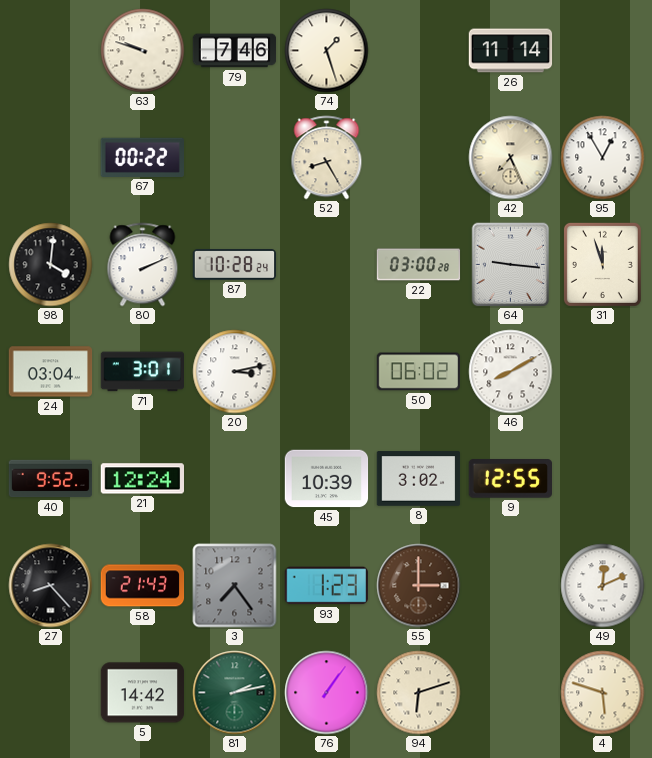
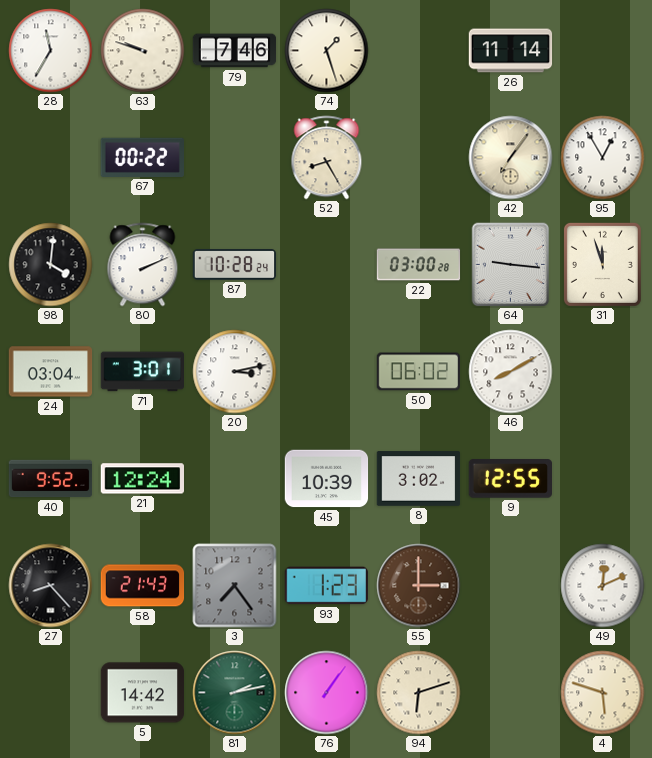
28: none -> 11:35
42: 7:26 -> 7:06
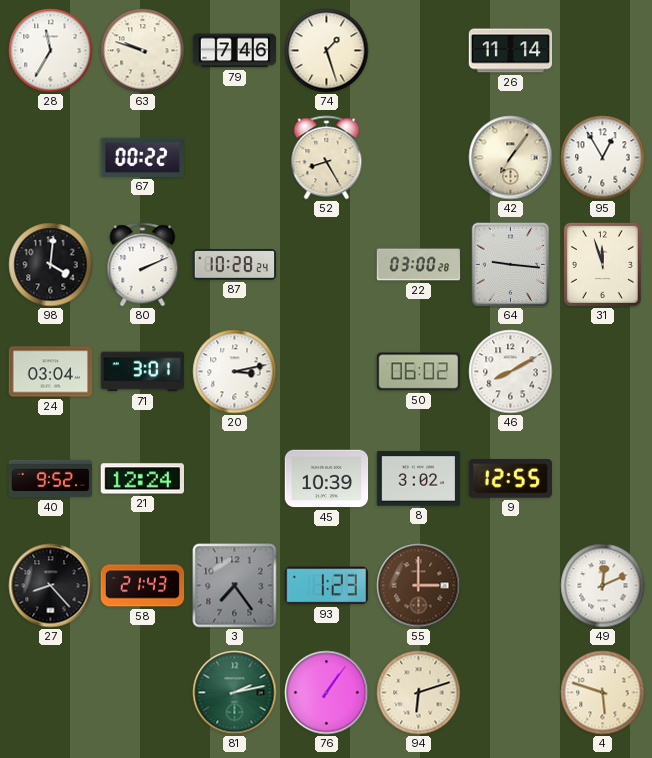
5: 14:42 -> none
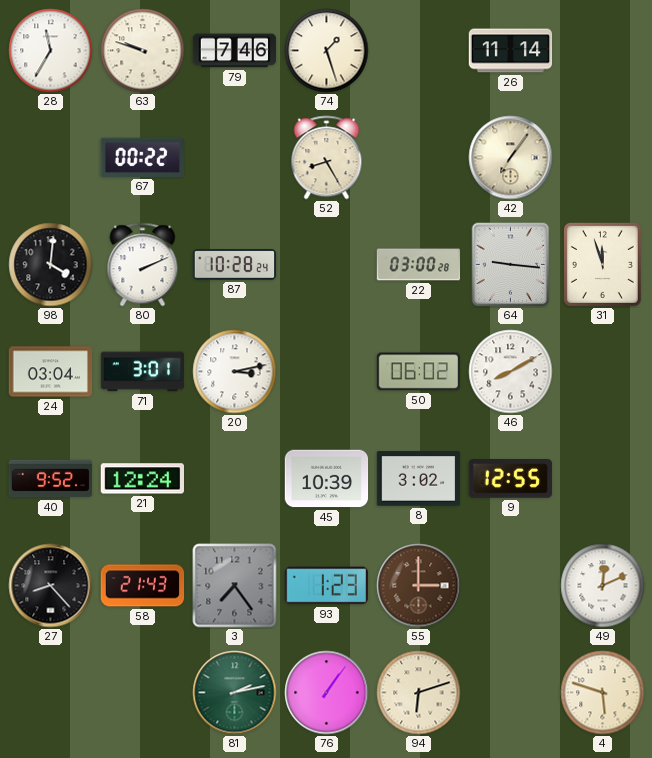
95: 12:55 -> none
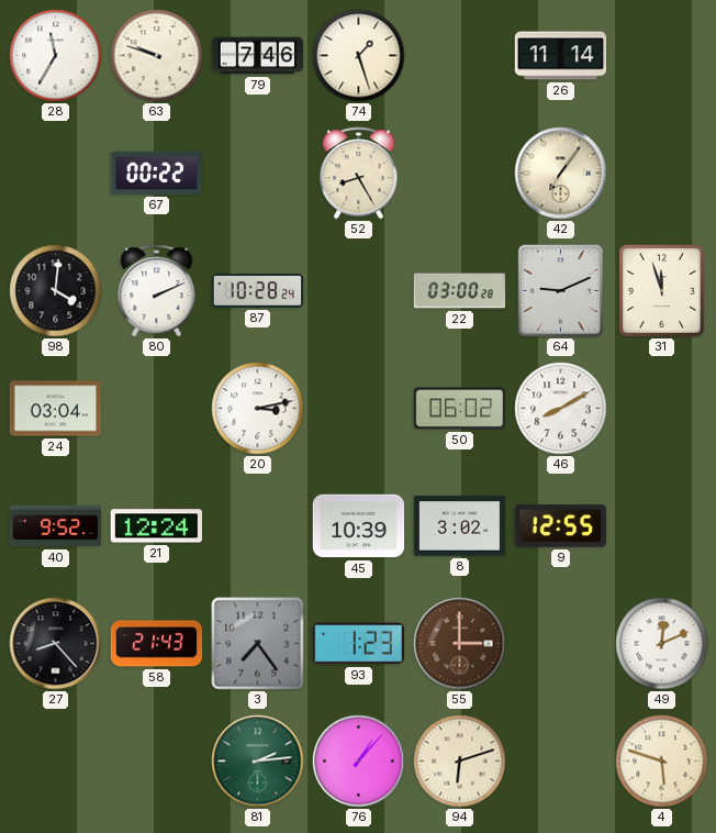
64: 9:16 -> 9:11
71: 3:01 -> none
81: 2:13 -> 2:14
76: 1:06 -> 1:07
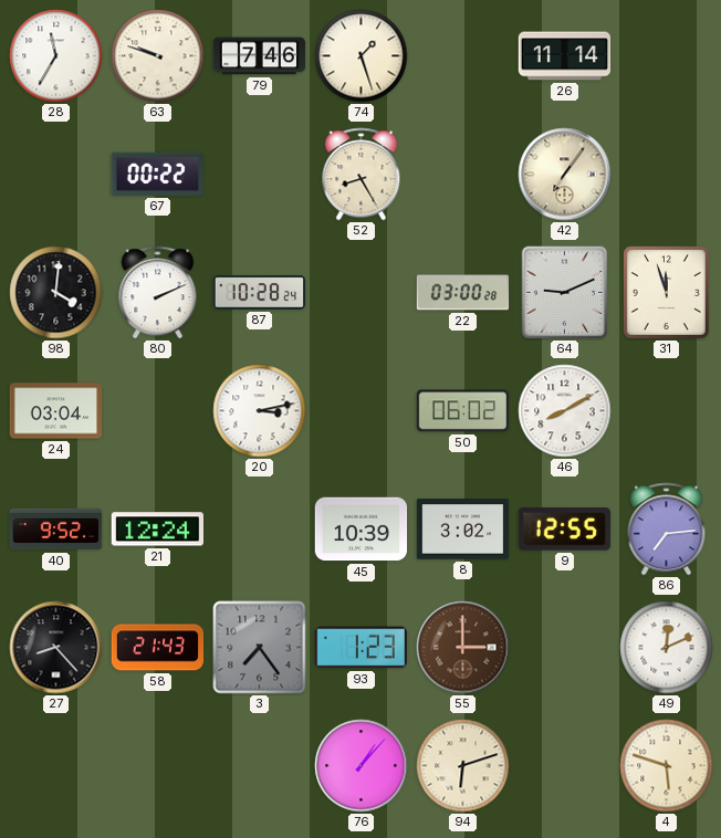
86: none -> 7:14
81: 2:14 -> none
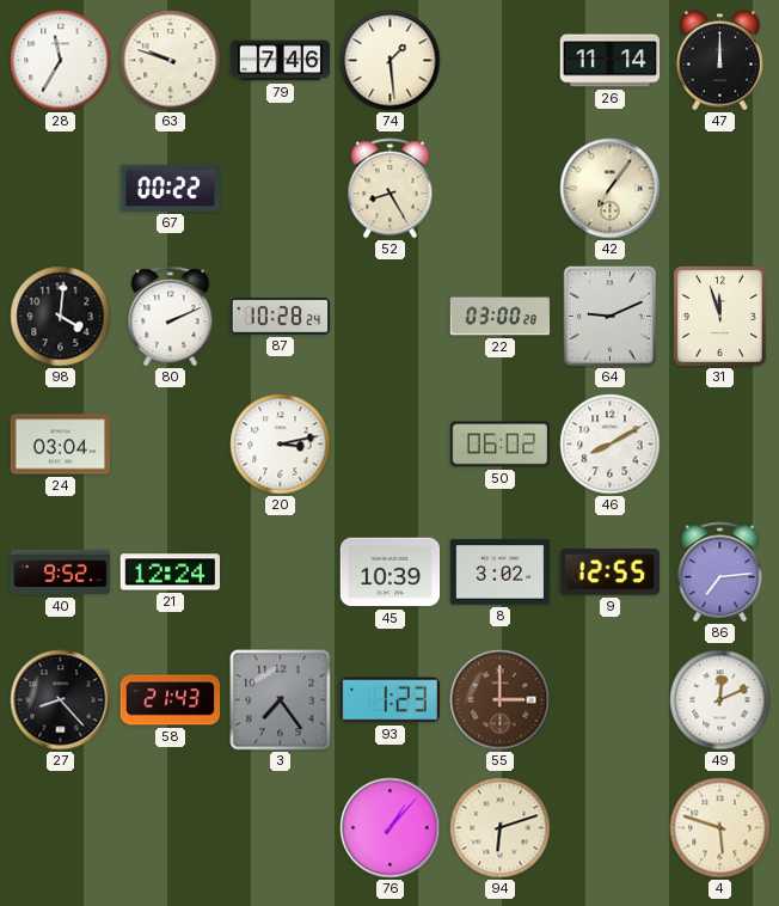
74: 1:27 -> 1:29
47: none -> 12:00
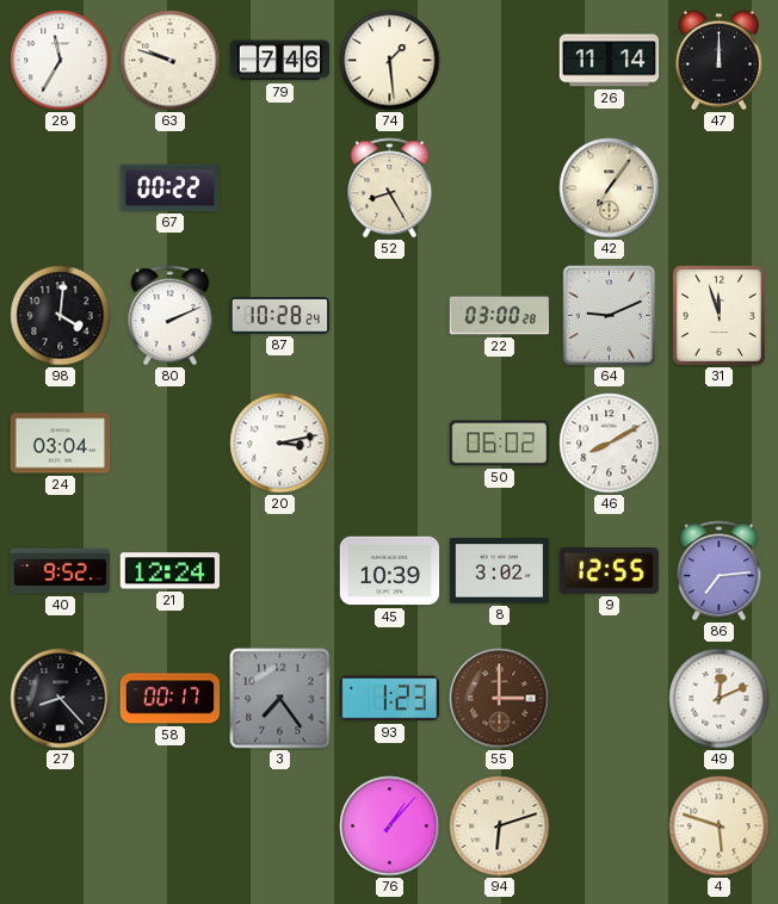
58: 21:43 -> 00:17
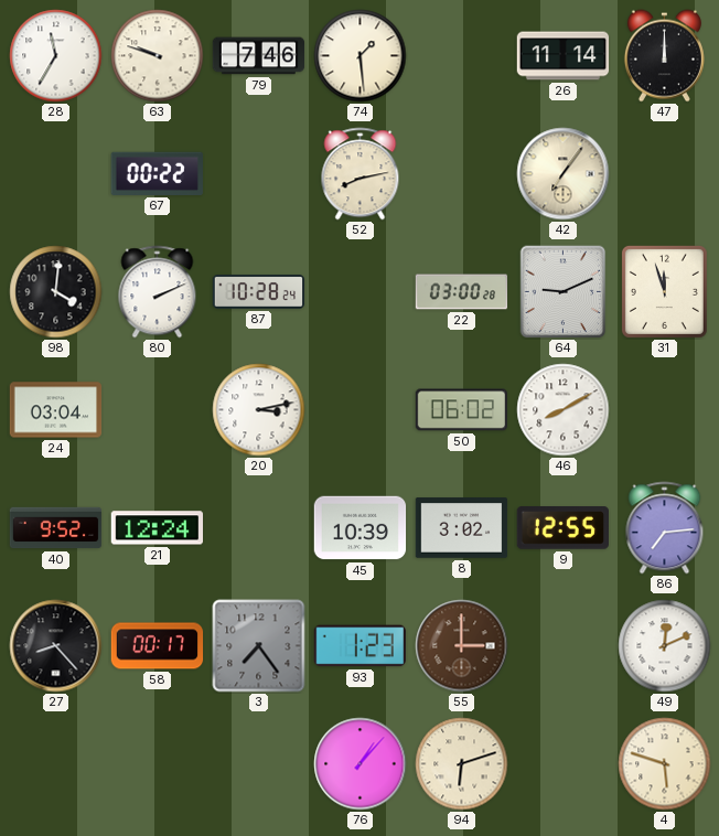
52: 8:25 -> 8:13
